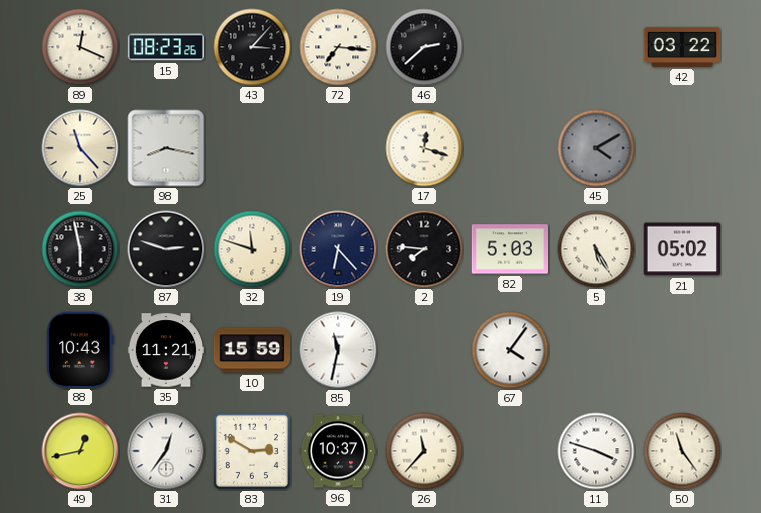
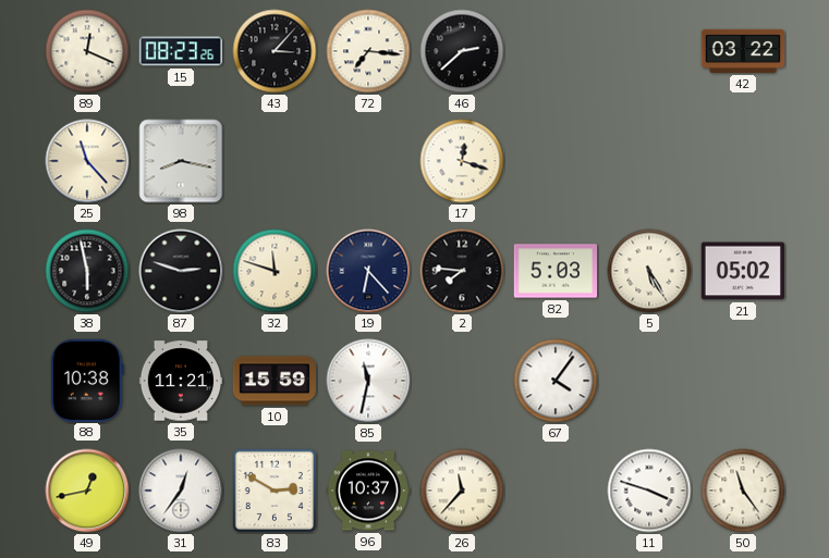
45: 4:10 -> none
88: 10:43 -> 10:38
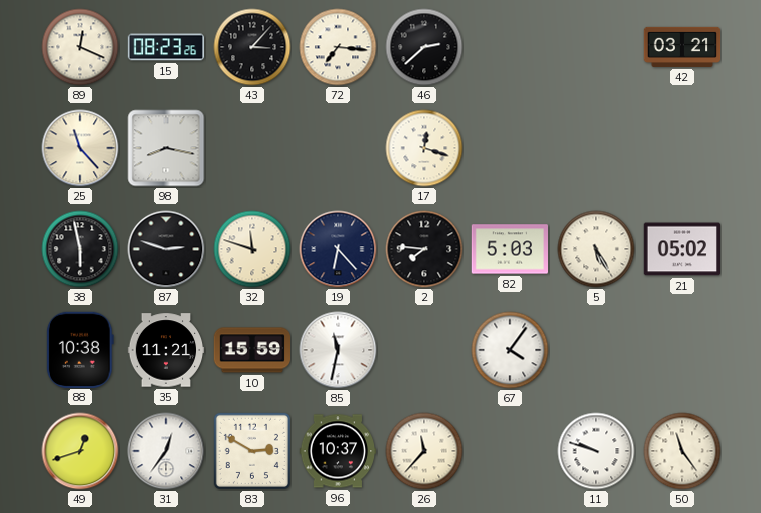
42: 03:22 -> 03:21
49: 12:43 -> 12:42
11: 3:48 -> 9:48
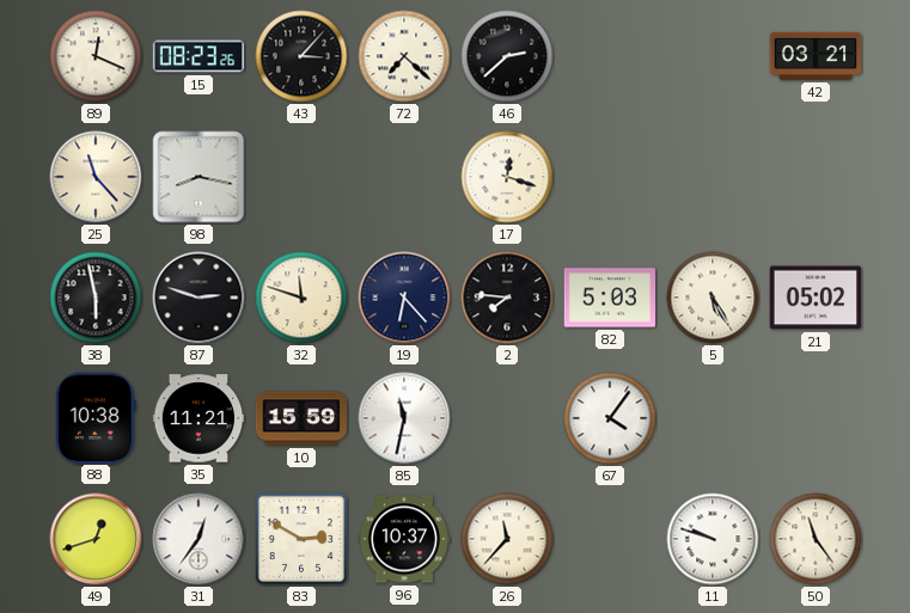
72: 7:16 -> 7:22
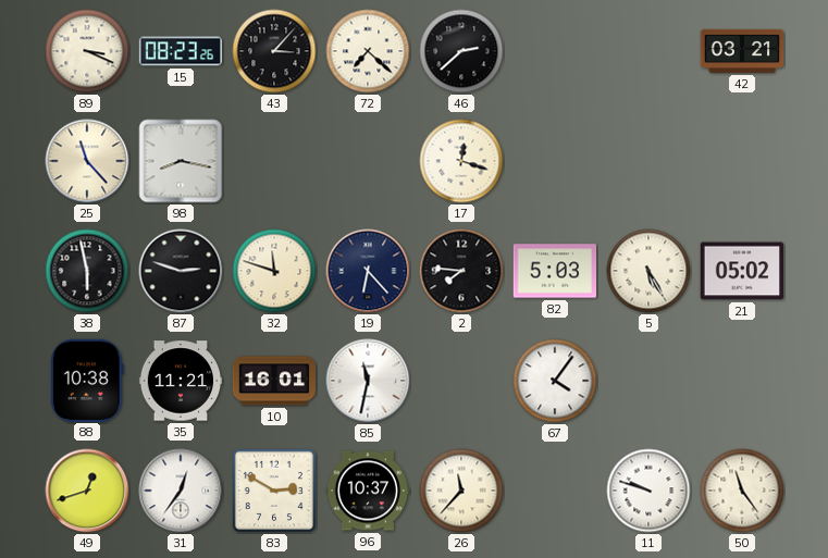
89: 12:19 -> 3:19
10: 15:59 -> 16:01
